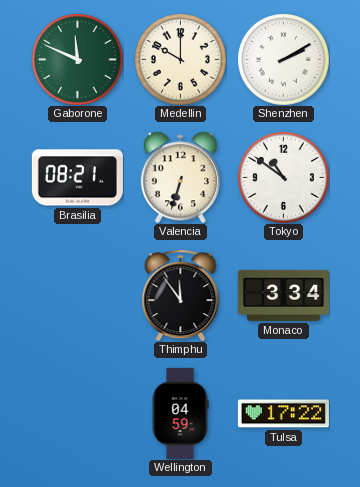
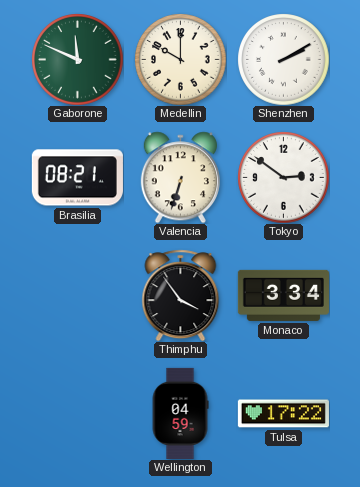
Tokyo: 10:51 -> 2:51
Thimphu: 11:54 -> 3:54
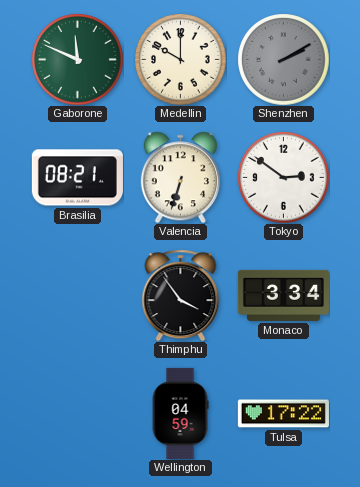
Shenzhen dial: white -> grey
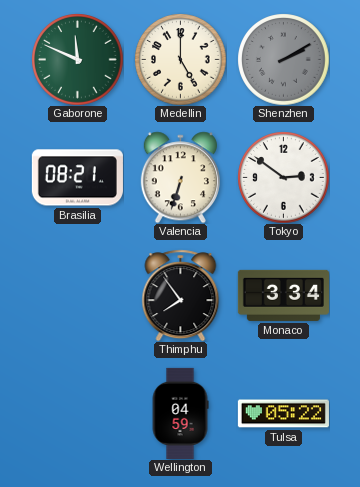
Medellin: 10:00 -> 5:00
Thimphu: 3:54 -> 7:54
Tulsa: 17:22 -> 05:22
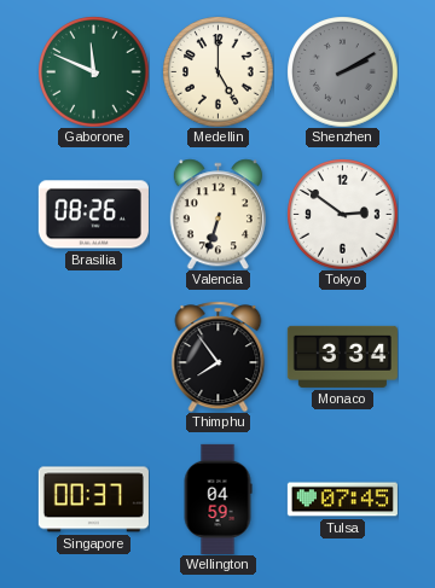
Brasilia: 08:21 -> 08:26
Singapore: none -> 00:37
Tulsa: 05:22 -> 07:45
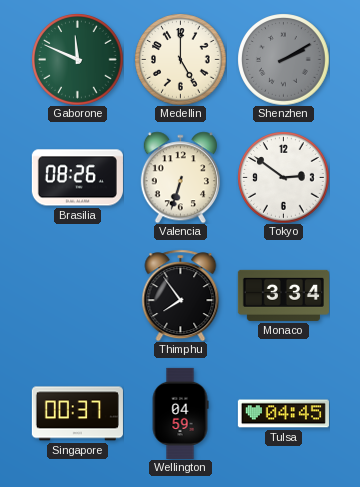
Tulsa: 07:45 -> 04:45
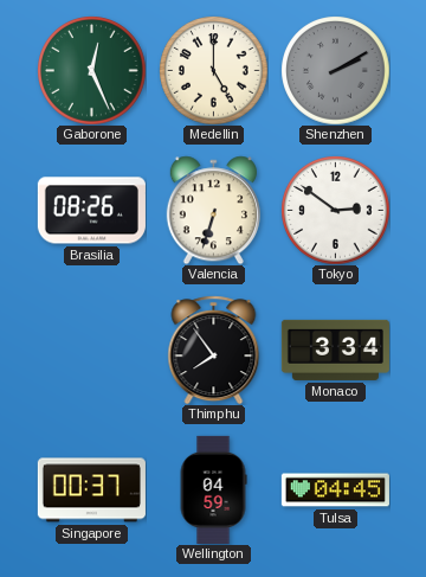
Gaborone: 11:49 -> 12:26
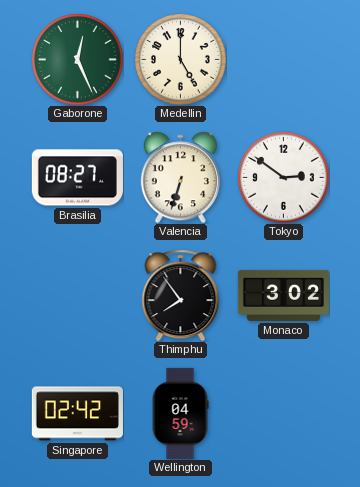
Shenzhen: 2:10 -> none
Brasilia: 08:26 -> 08:27
Monaco: 3:34 -> 3:02
Singapore: 00:37 -> 02:42
Tulsa: 04:45 -> none
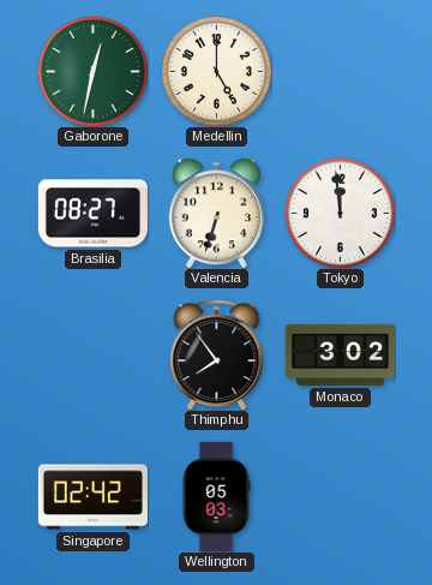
Gaborone: 12:26 -> 12:32
Tokyo: 2:51 -> 11:59
Wellington: 04:59 -> 05:03
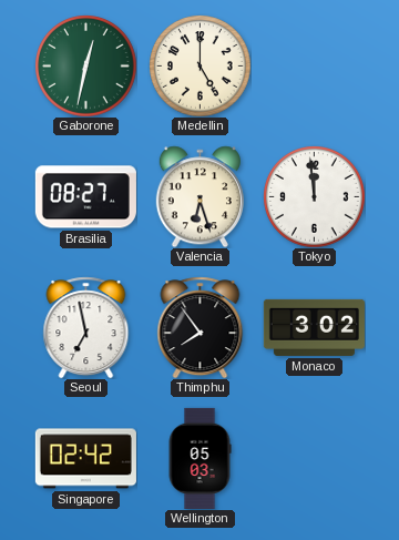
Valencia: 6:33 -> 6:27
Seoul: none -> 6:58
